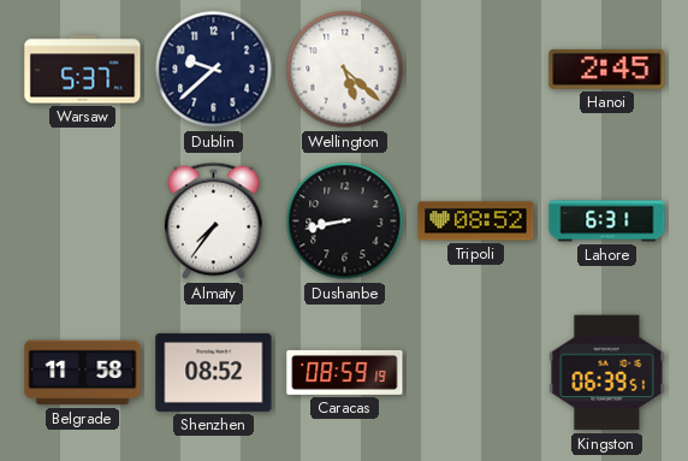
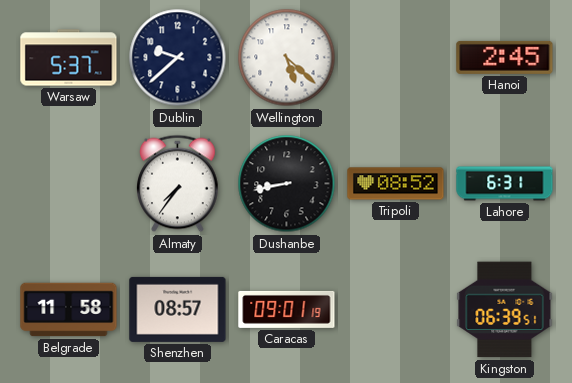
Shenzhen: 08:52 -> 08:57
Caracas: 08:59 -> 09:01
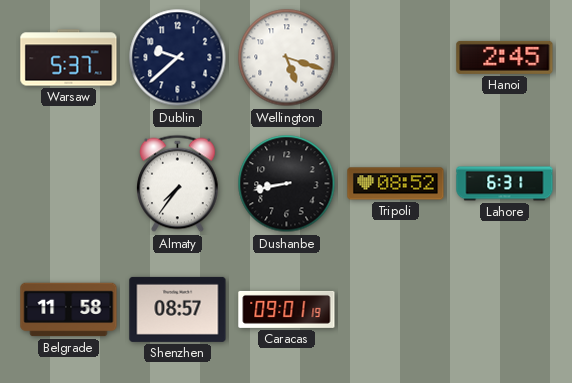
Wellington: 5:22 -> 5:18
Kingston: 06:39 -> none
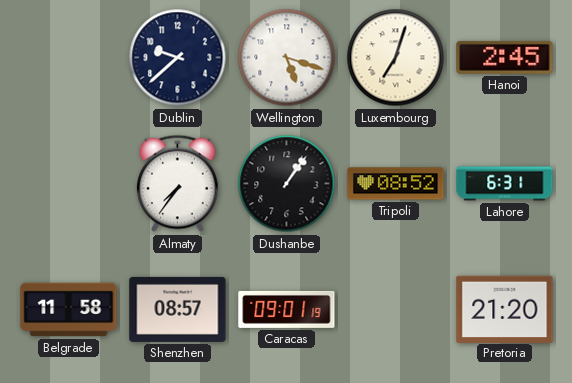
Warsaw: 5:37 -> none
Luxembourg: none -> 7:03
Dushanbe: 8:43 -> 1:06
Pretoria: none -> 21:20
